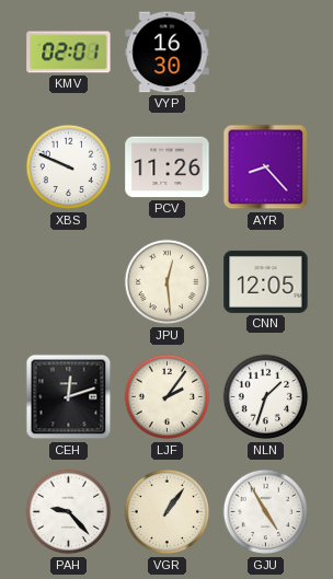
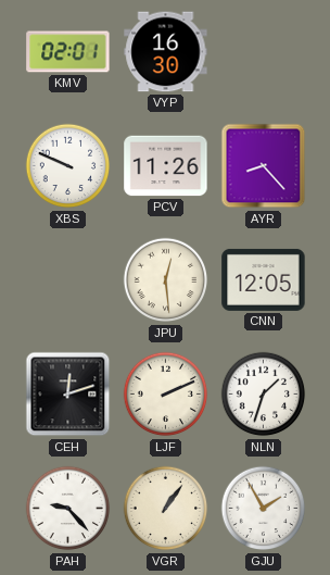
LJF: 2:06 -> 2:11
GJU: 4:55 -> 1:55
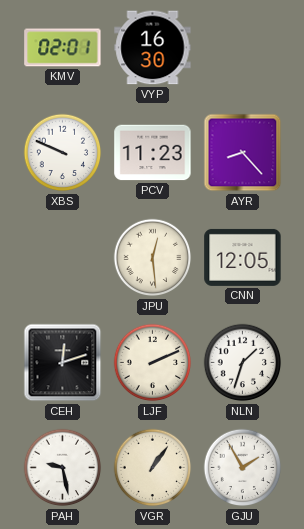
PCV: 11:26 -> 11:23
PAH: 9:23 -> 9:28
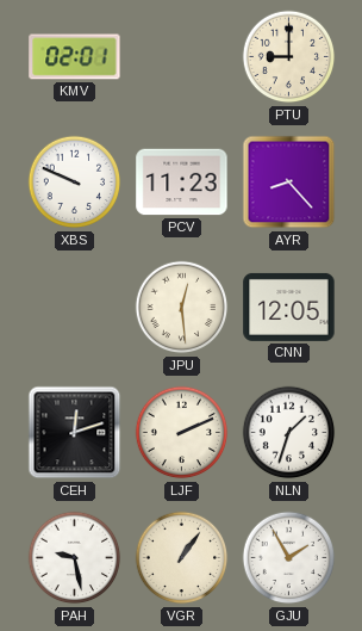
VYP: 16:30 -> none
PTU: none -> 9:00
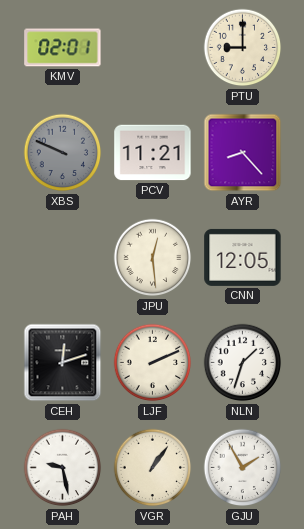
XBS dial: white -> grey
PCV: 11:23 -> 11:21
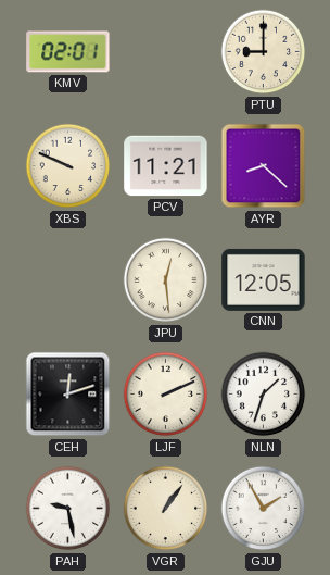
XBS dial: grey -> cream
AYR: 8:23 -> 8:22
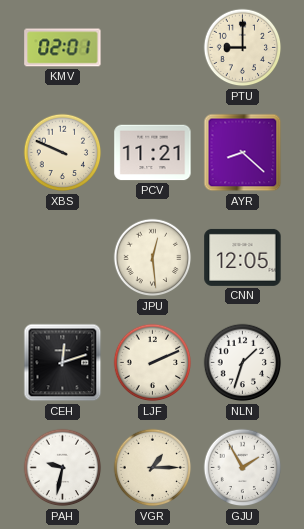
PAH: 9:28 -> 9:32
VGR: 1:06 -> 1:15
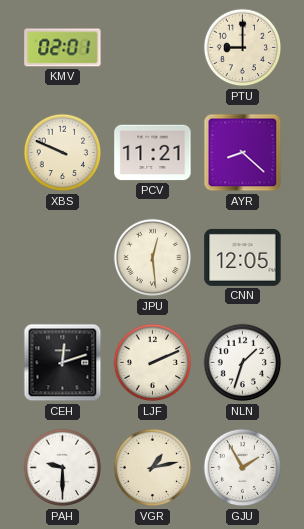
PAH: 9:32 -> 9:30
VGR: 1:15 -> 1:13
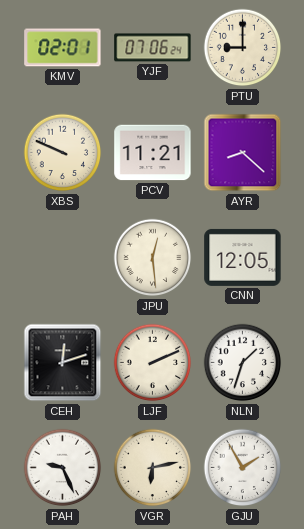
YJF: none -> 07:06
PAH: 9:30 -> 9:26
VGR: 1:13 -> 6:13
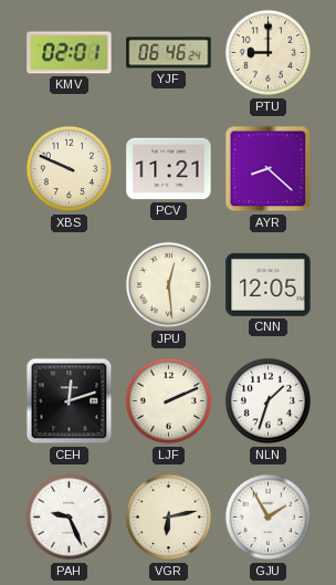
YJF: 07:06 -> 06:46
